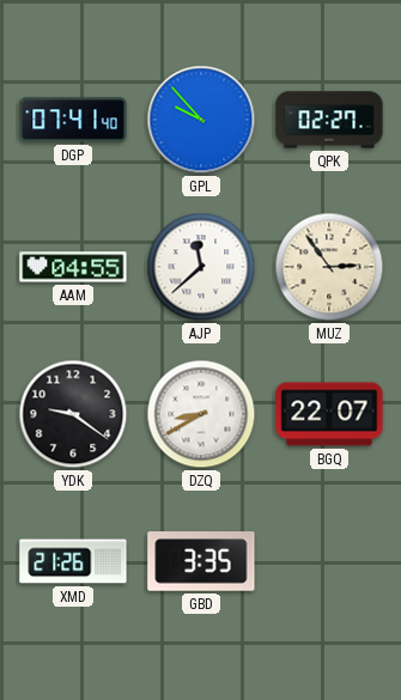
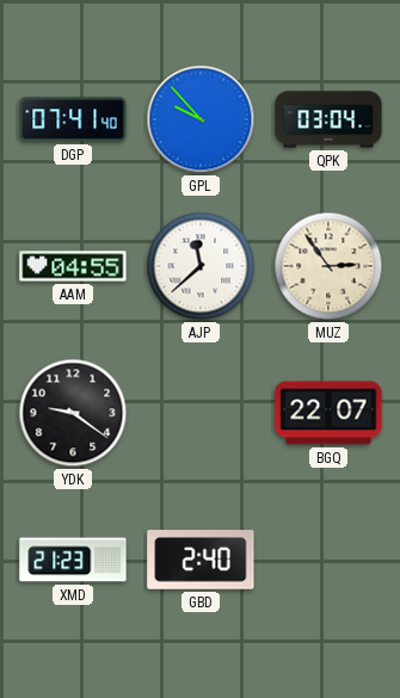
QPK: 02:27 -> 03:04
DZQ: 8:40 -> none
XMD: 21:26 -> 21:23
GBD: 3:35 -> 2:40
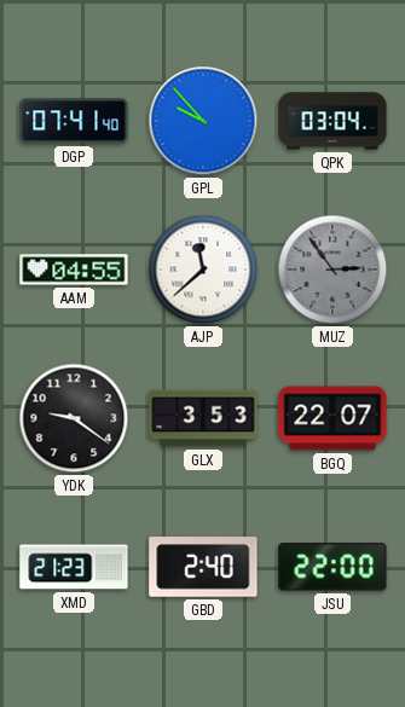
MUZ dial: cream -> grey
GLX: none -> 3:53
JSU: none -> 22:00
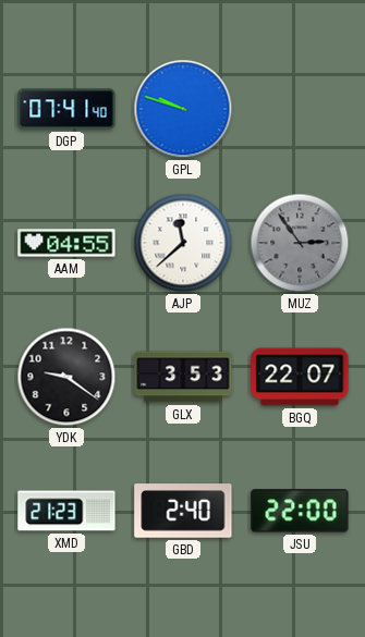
GPL: 9:53 -> 9:48
QPK: 03:04 -> none
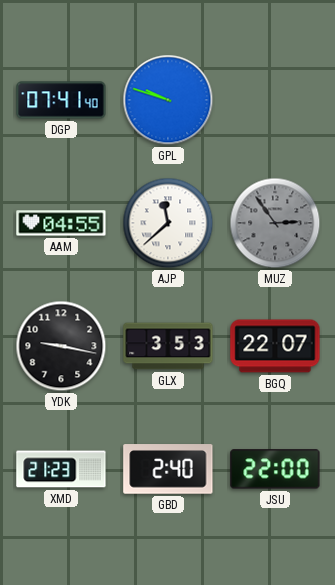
YDK: 9:21 -> 9:17
